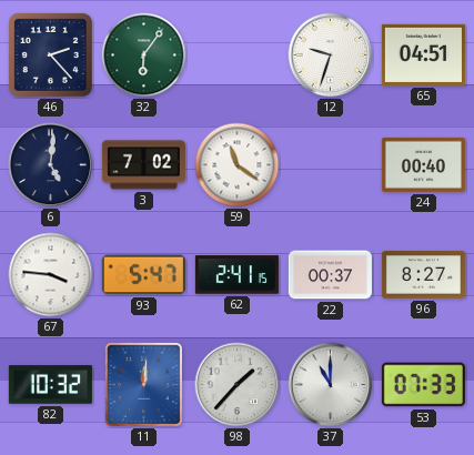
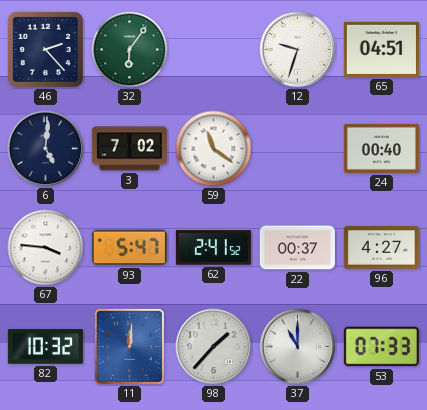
62: 2:41:15 -> 2:41:52
96: 8:27 -> 4:27
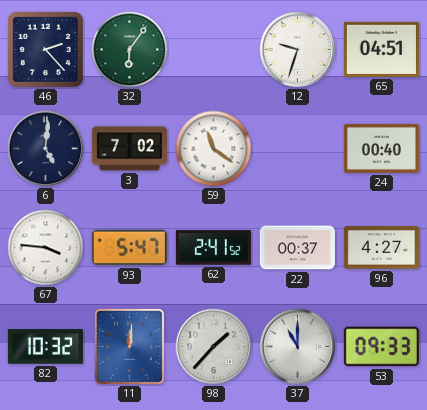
53: 07:33 -> 09:33
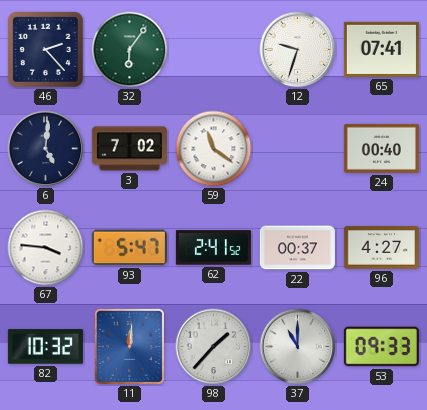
65: 04:51 -> 07:41
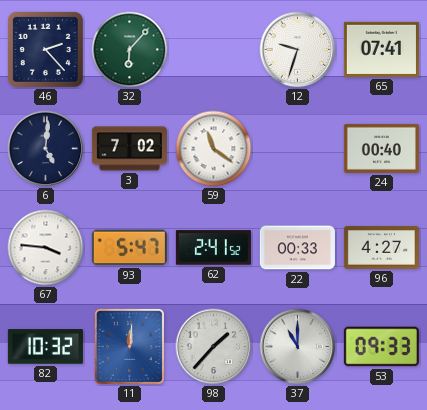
32: 6:06 -> 6:07
22: 00:37 -> 00:33
